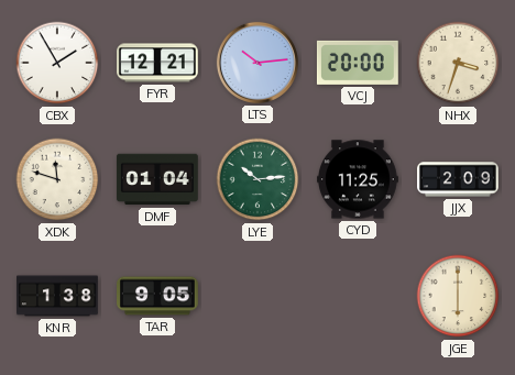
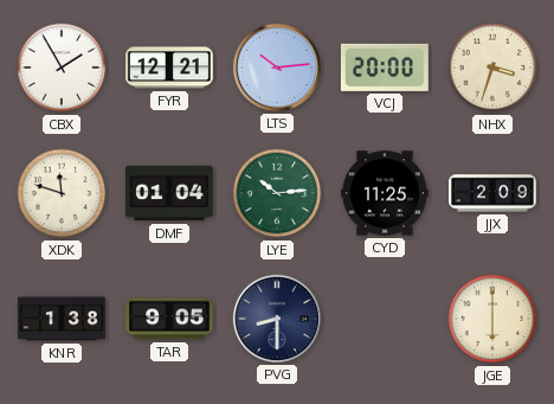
PVG: none -> 8:30
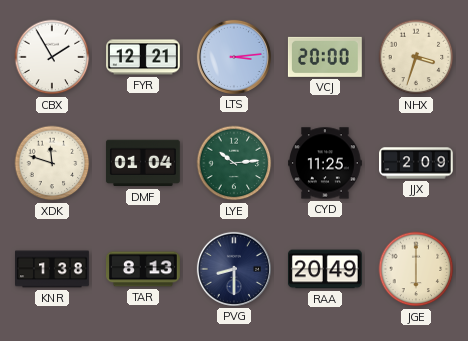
LTS: 10:14 -> 3:14
TAR: 9:05 -> 8:13
RAA: none -> 20:49
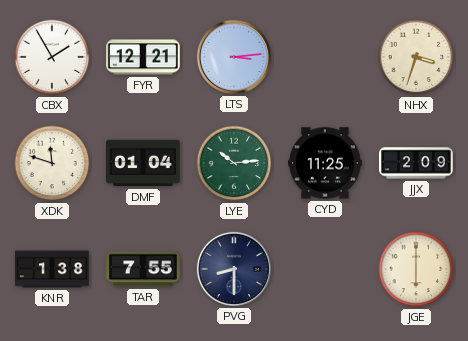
VCJ: 20:00 -> none
TAR: 8:13 -> 7:55
RAA: 20:49 -> none
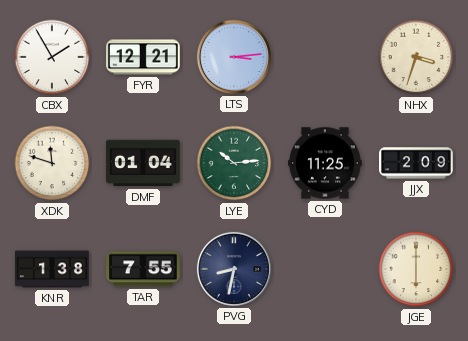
PVG: 8:30 -> 8:32
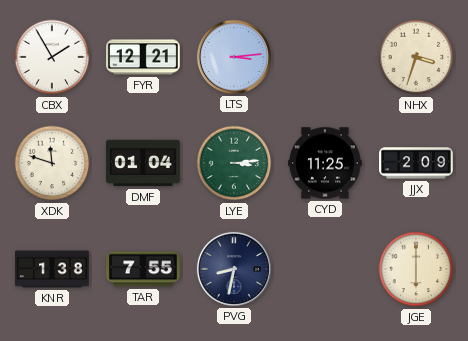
LYE: 10:14 -> 3:14
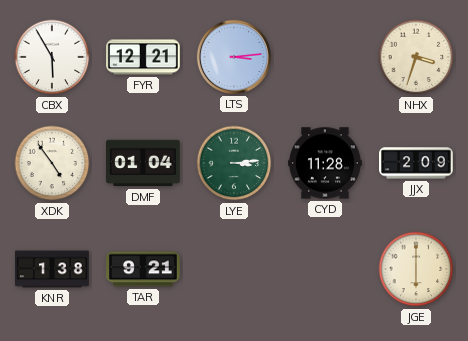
CBX: 1:55 -> 5:55
XDK: 11:48 -> 4:54
CYD: 11:25 -> 11:28
TAR: 7:55 -> 9:21
PVG: 8:32 -> none
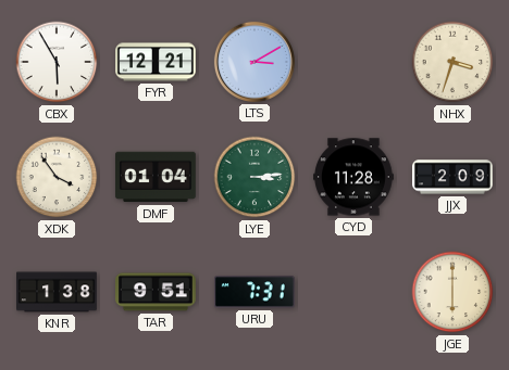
LTS: 3:14 -> 3:10
XDK: 4:54 -> 3:54
TAR: 9:21 -> 9:51
URU: none -> 7:31
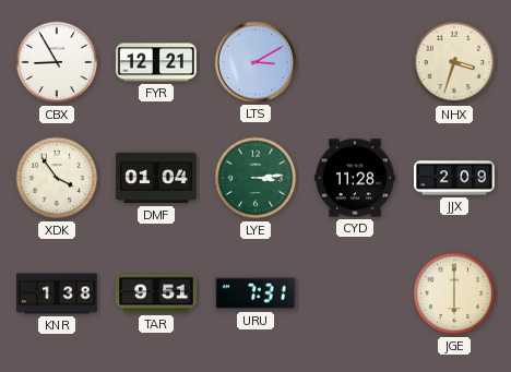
CBX: 5:55 -> 8:55
